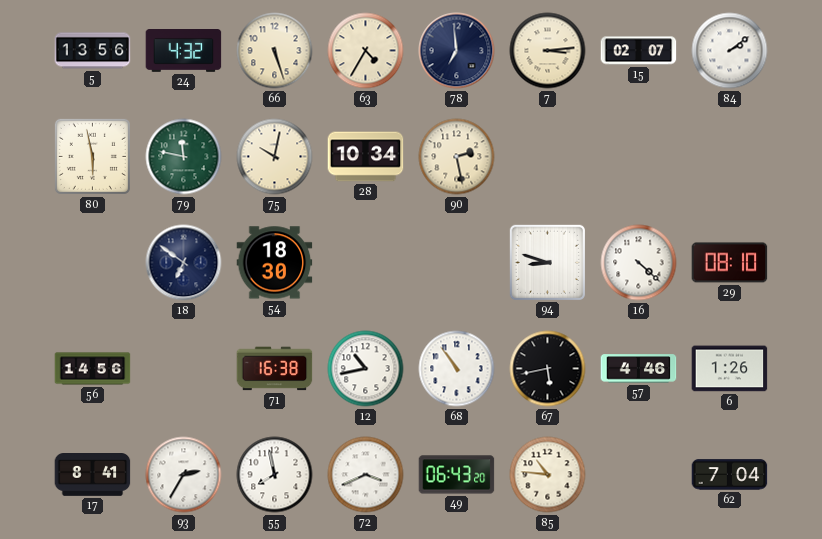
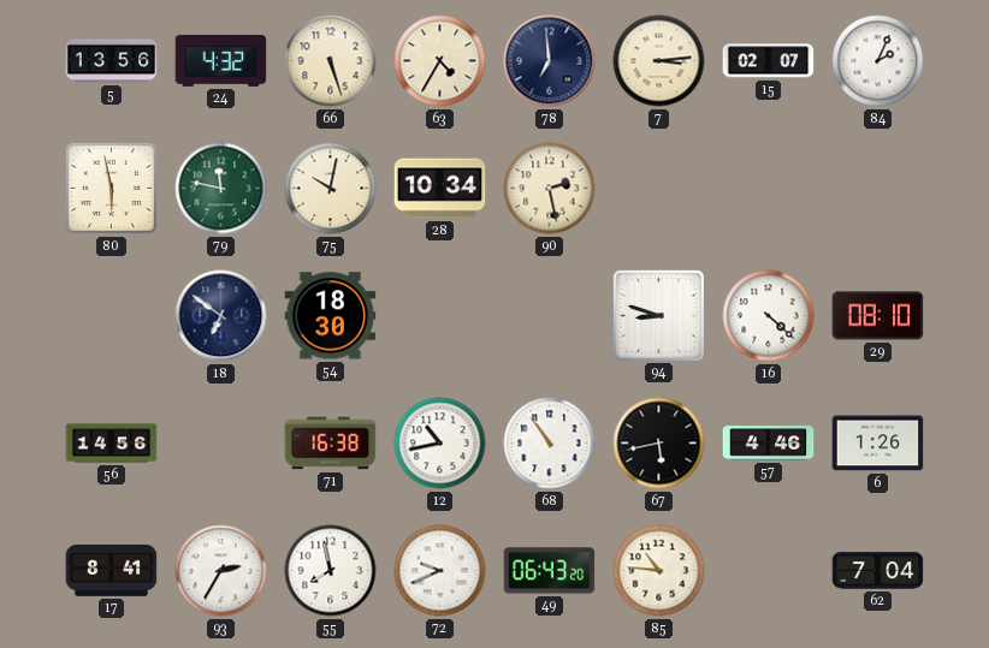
84: 2:09 -> 2:04
72: 3:41 -> 9:41
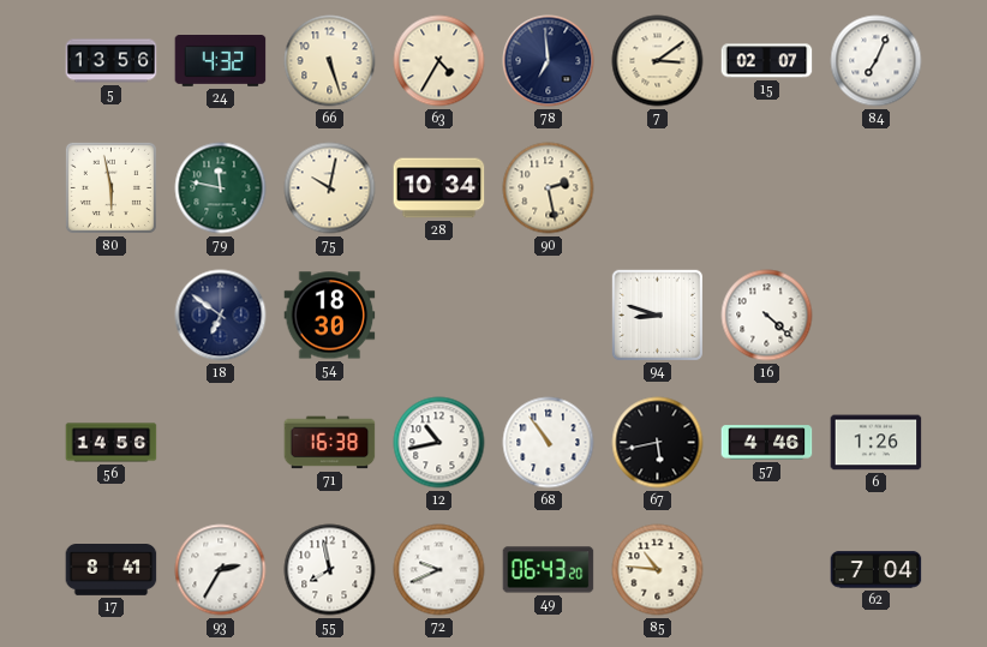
7: 3:14 -> 3:09
84: 2:04 -> 7:04
29: 08:10 -> none
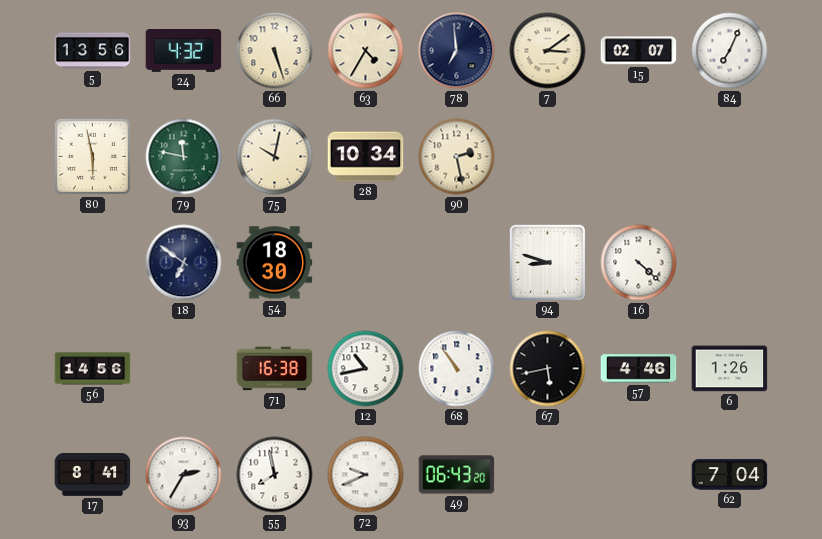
85: 10:46 -> none
